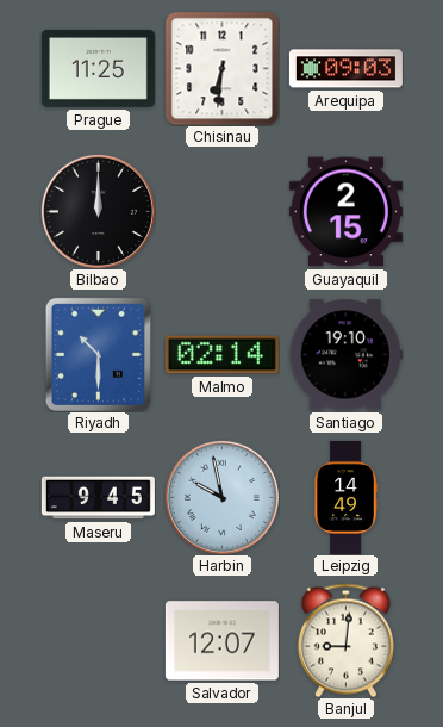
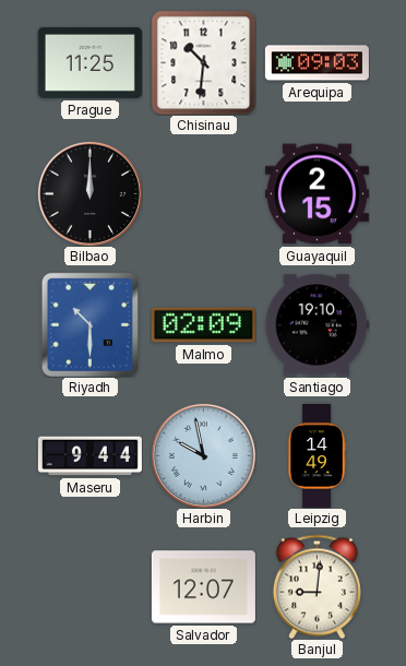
Chisinau: 6:31 -> 10:31
Malmo: 02:14 -> 02:09
Maseru: 9:45 -> 9:44
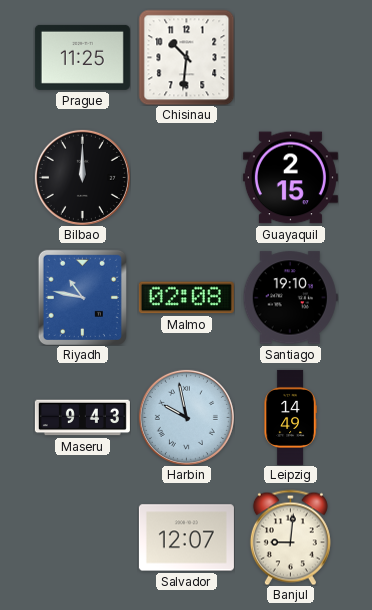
Arequipa: 09:03 -> none
Riyadh: 10:30 -> 10:47
Malmo: 02:09 -> 02:08
Maseru: 9:44 -> 9:43
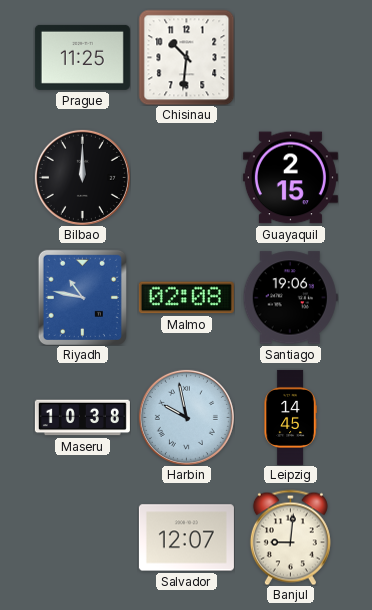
Santiago: 19:10 -> 19:06
Maseru: 9:43 -> 10:38
Leipzig: 14:49 -> 14:45
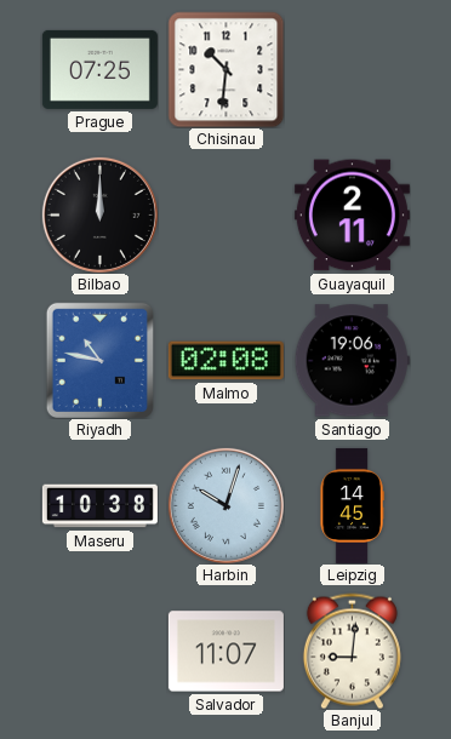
Prague: 11:25 -> 07:25
Guayaquil: 2:15 -> 2:11
Harbin: 9:58 -> 10:03
Salvador: 12:07 -> 11:07
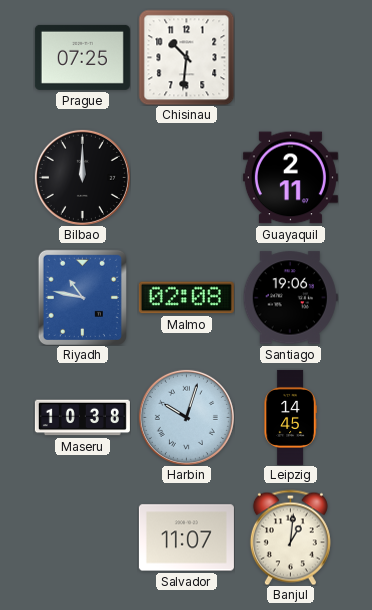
Banjul: 9:01 -> 1:01
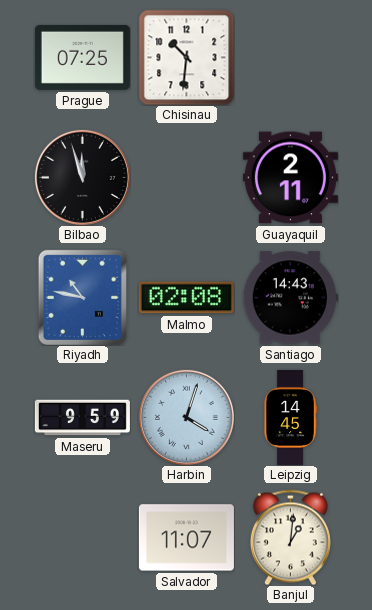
Bilbao: 12:00 -> 11:57
Santiago: 19:06 -> 14:43
Maseru: 10:38 -> 9:59
Harbin: 10:03 -> 4:03
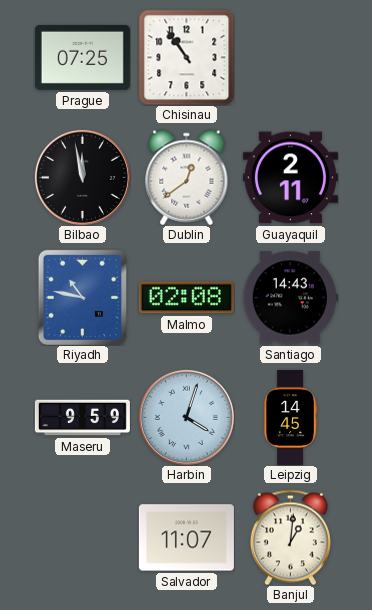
Chisinau: 10:31 -> 10:54
Bilbao: 11:57 -> 11:58
Dublin: none -> 12:39
